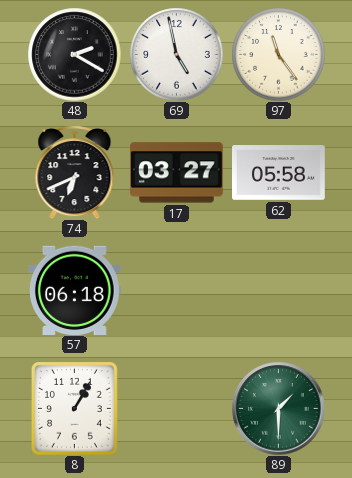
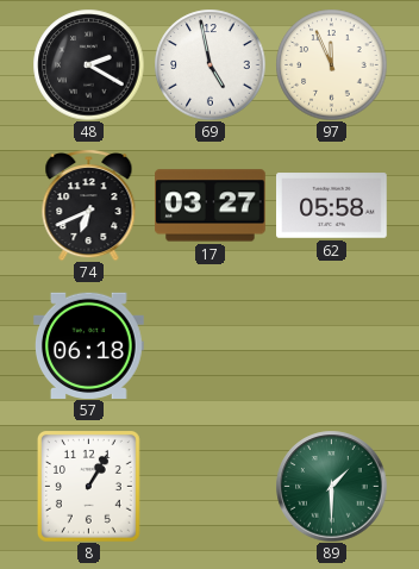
97: 11:24 -> 11:56
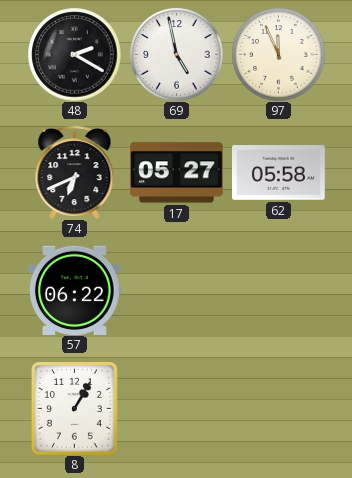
17: 03:27 -> 05:27
57: 06:18 -> 06:22
89: 1:30 -> none
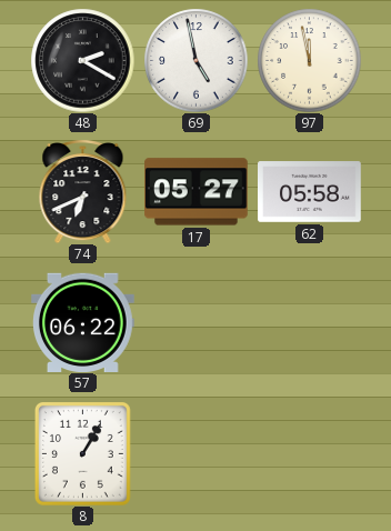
97: 11:56 -> 11:58
